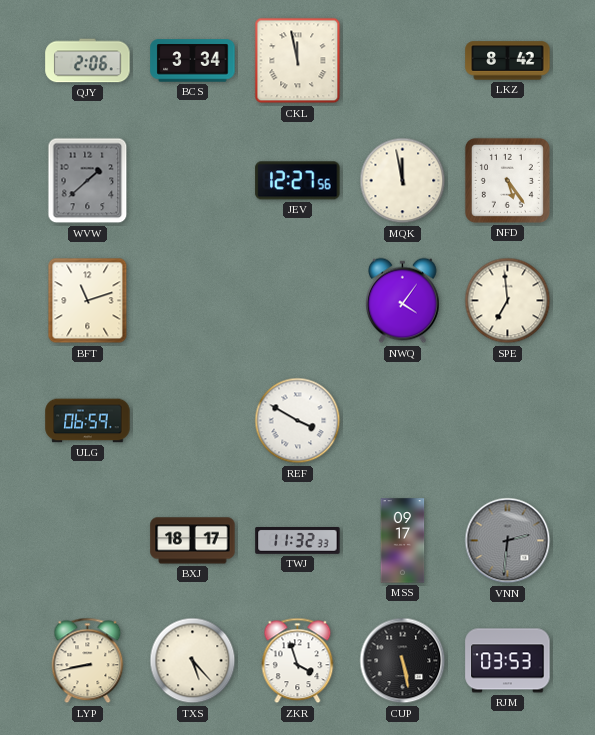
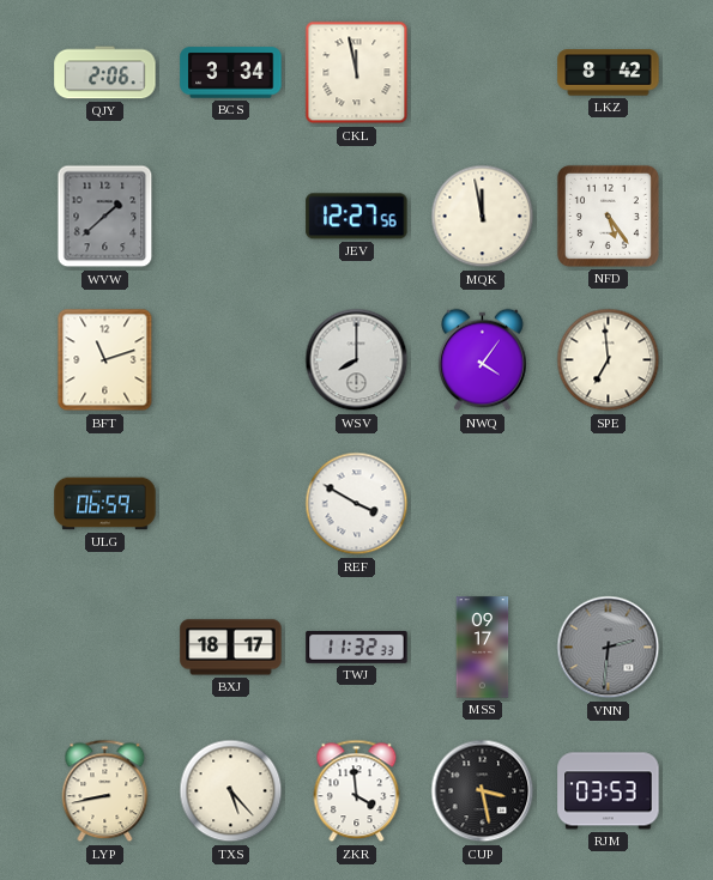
WSV: none -> 8:00
ZKR: 3:57 -> 3:59
CUP: 5:28 -> 3:28
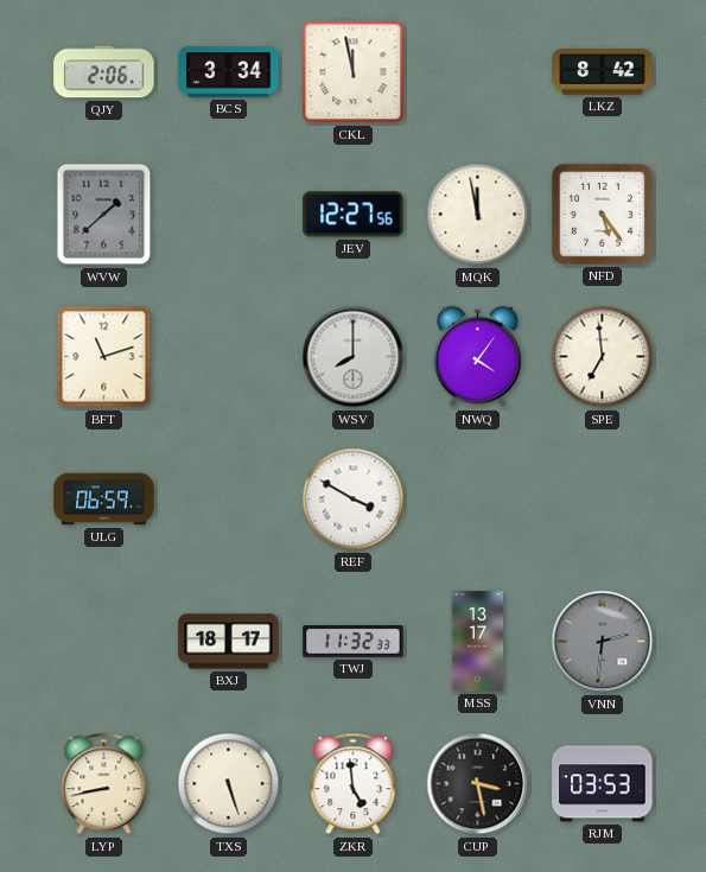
MSS: 09:17 -> 13:17
TXS: 5:23 -> 5:27
ZKR: 3:59 -> 4:59
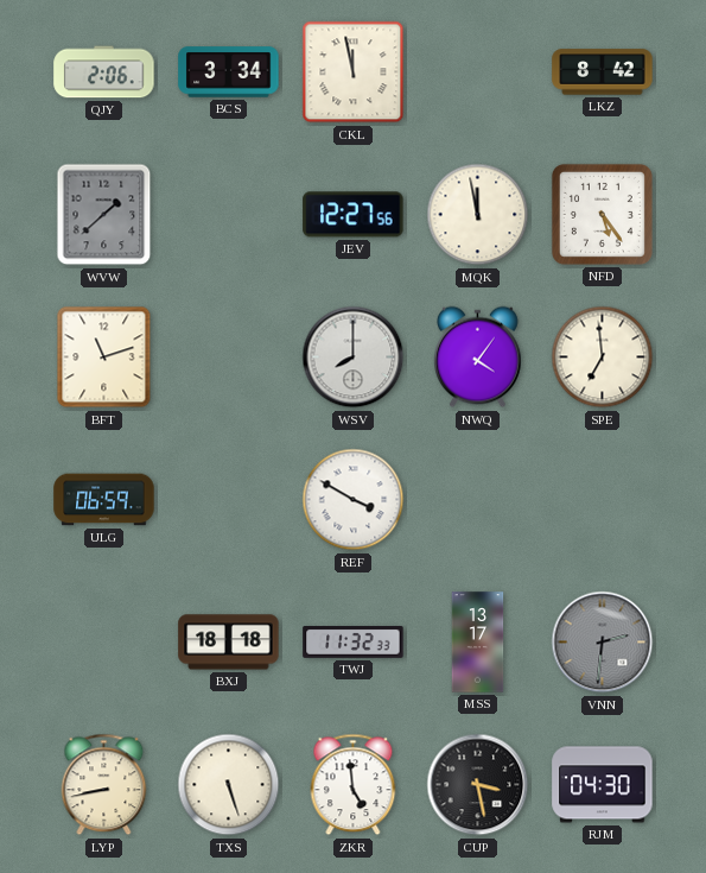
BXJ: 18:17 -> 18:18
RJM: 03:53 -> 04:30
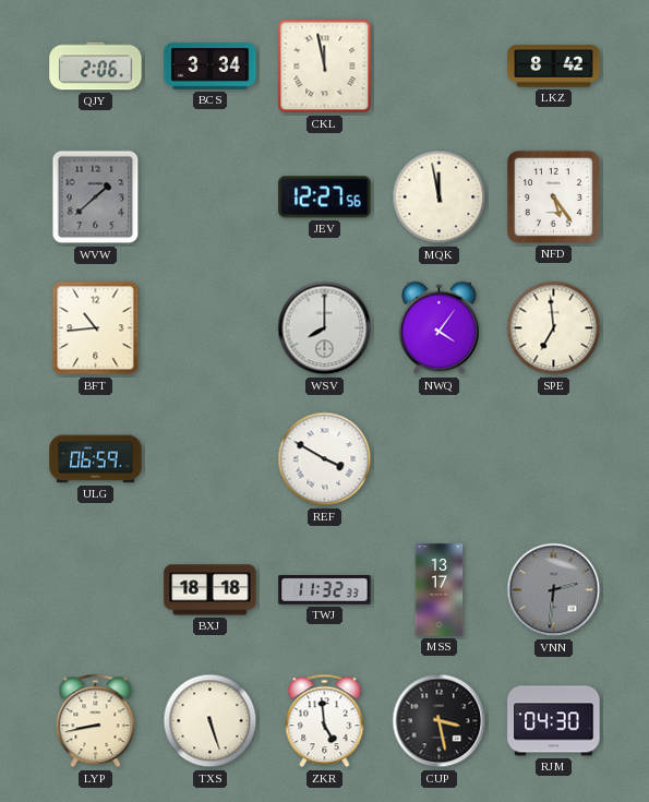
BFT: 11:12 -> 10:44
